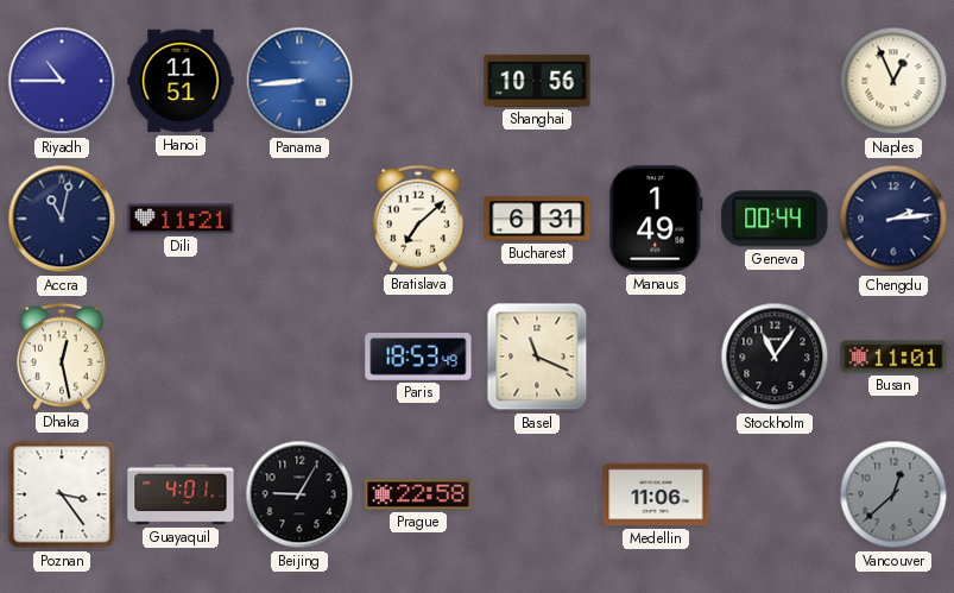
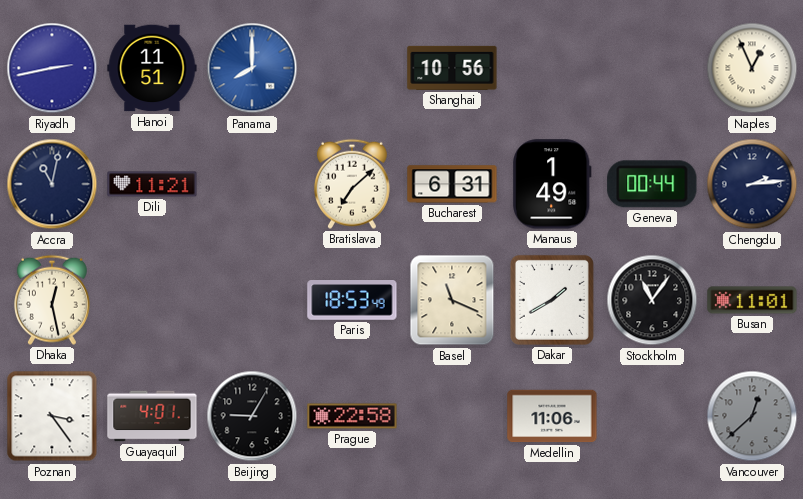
Riyadh: 10:45 -> 2:43
Panama: 8:44 -> 8:00
Dakar: none -> 1:40
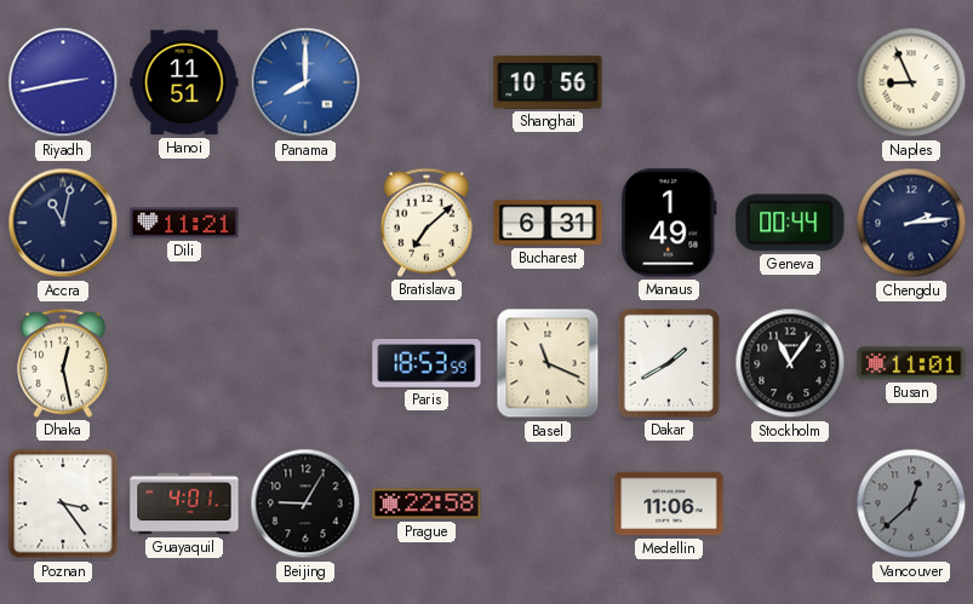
Naples: 12:56 -> 8:56
Paris: 18:53:49 -> 18:53:59
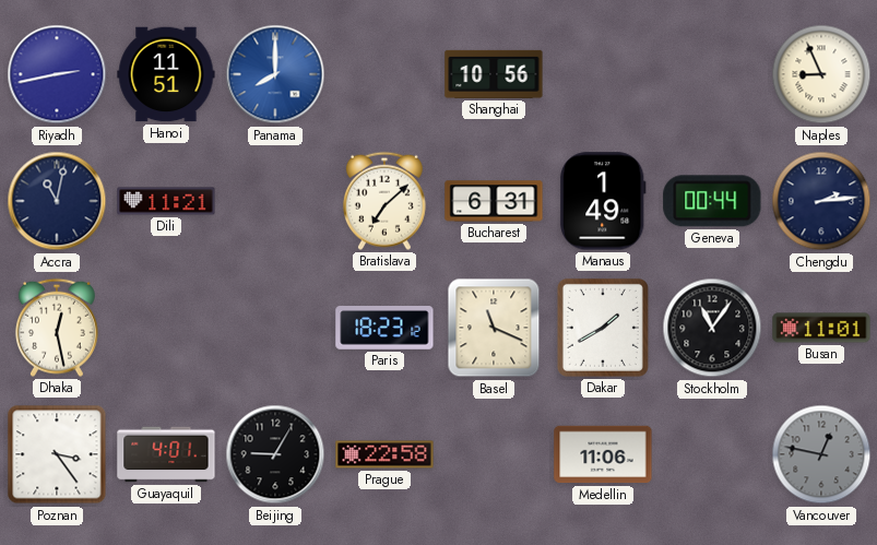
Paris: 18:53 -> 18:23
Vancouver: 12:38 -> 12:47
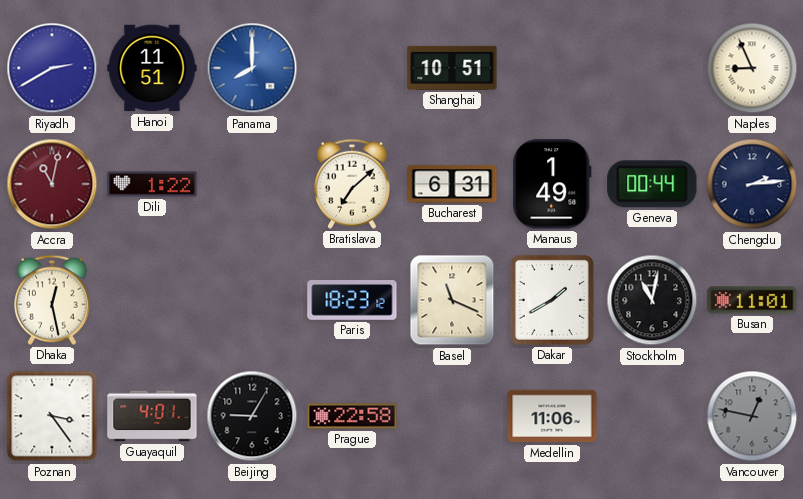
Riyadh: 2:43 -> 2:40
Shanghai: 10:56 -> 10:51
Accra dial: navy -> burgundy
Dili: 11:21 -> 1:22
Stockholm: 11:06 -> 11:02
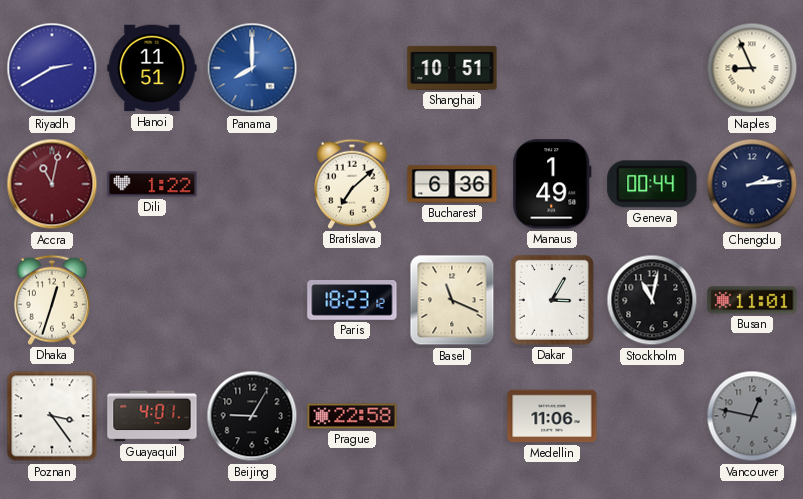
Bucharest: 6:31 -> 6:36
Dhaka: 12:28 -> 12:33
Dakar: 1:40 -> 3:05
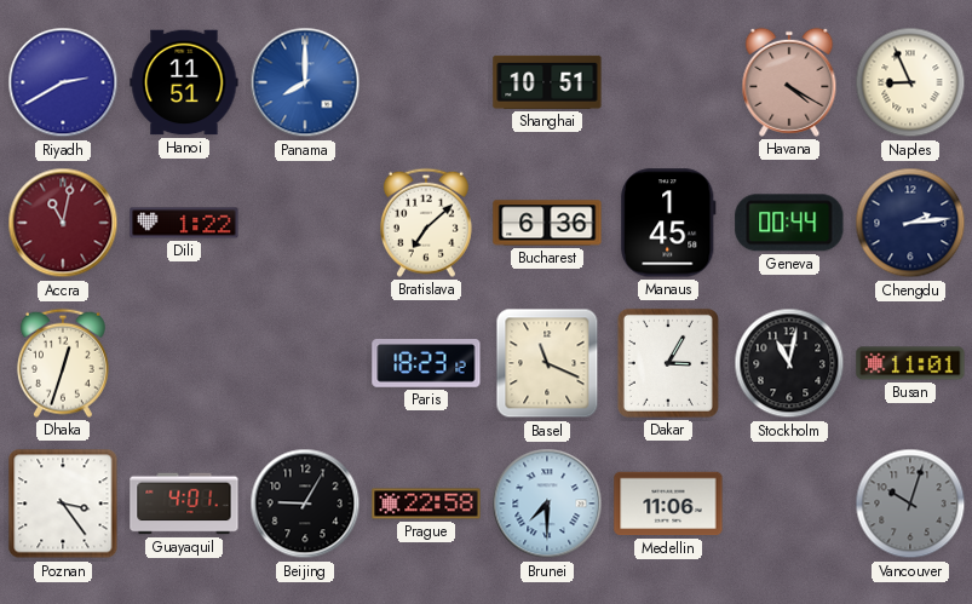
Havana: none -> 4:20
Manaus: 1:49 -> 1:45
Brunei: none -> 7:30
Vancouver: 12:47 -> 10:03
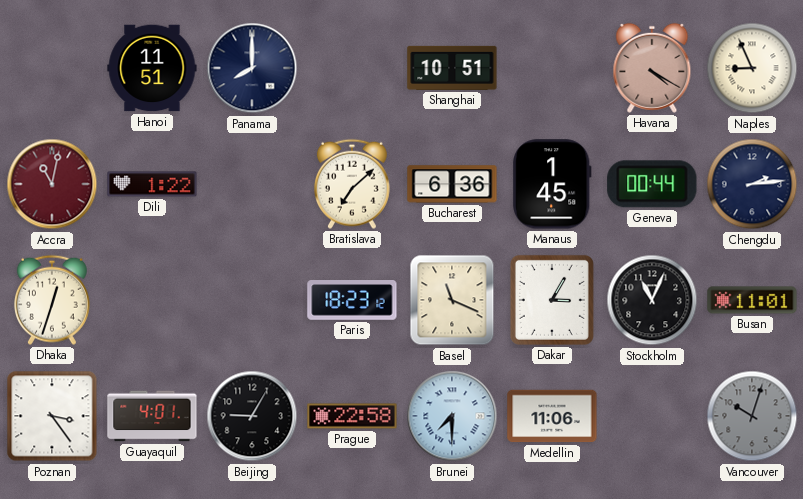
Riyadh: 2:40 -> none
Panama dial: blue -> navy
Stockholm: 11:02 -> 11:04
